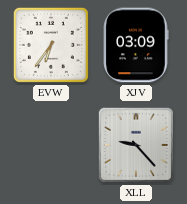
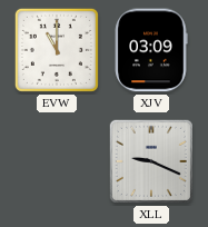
EVW: 6:36 -> 11:00
XLL: 9:23 -> 9:19
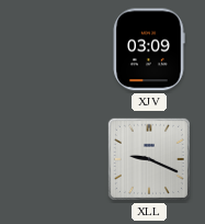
EVW: 11:00 -> none
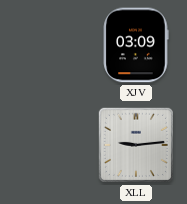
XLL: 9:19 -> 9:14
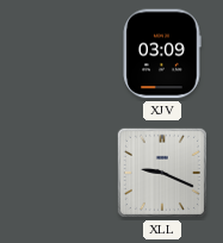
XLL: 9:14 -> 9:19
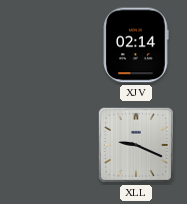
XJV: 03:09 -> 02:14
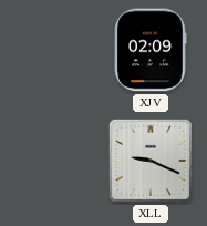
XJV: 02:14 -> 02:09
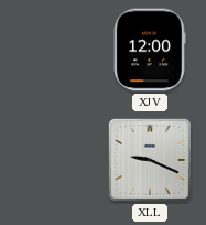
XJV: 02:09 -> 12:00
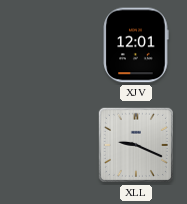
XJV: 12:00 -> 12:01
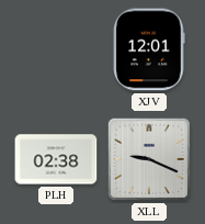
PLH: none -> 02:38
